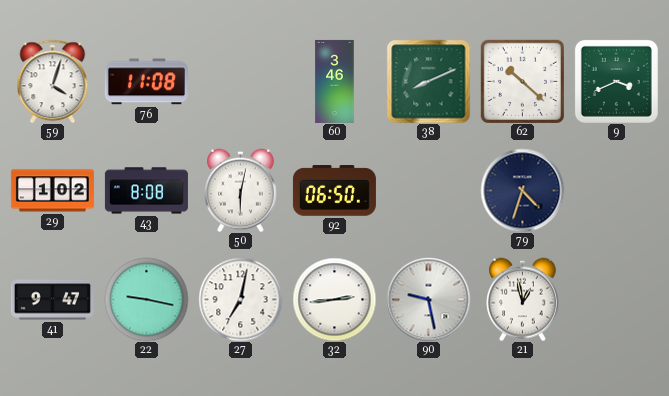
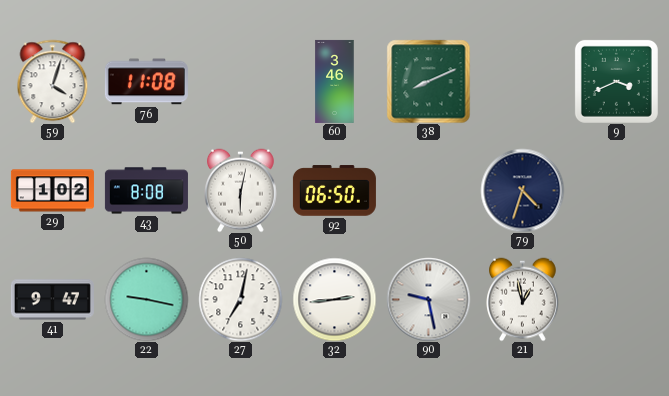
62: 10:22 -> none
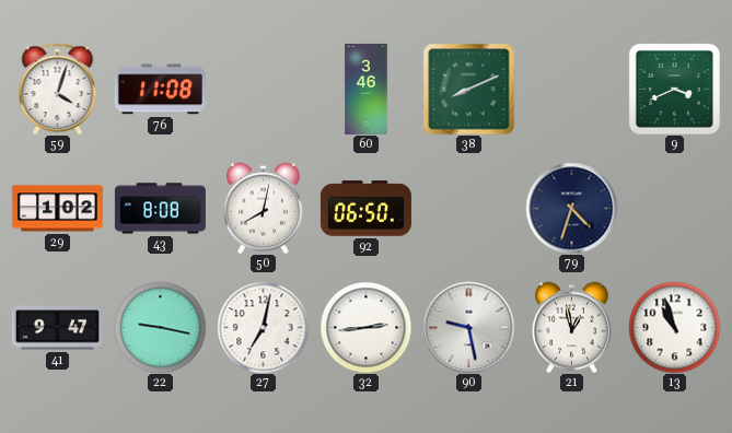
50: 6:02 -> 8:02
13: none -> 10:57
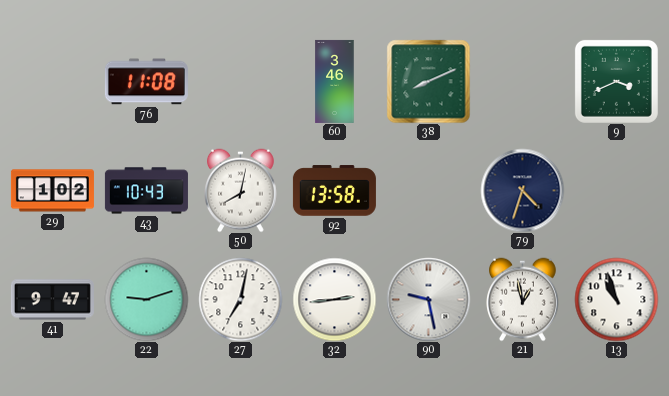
59: 4:03 -> none
43: 8:08 -> 10:43
92: 06:50 -> 13:58
22: 9:17 -> 9:12
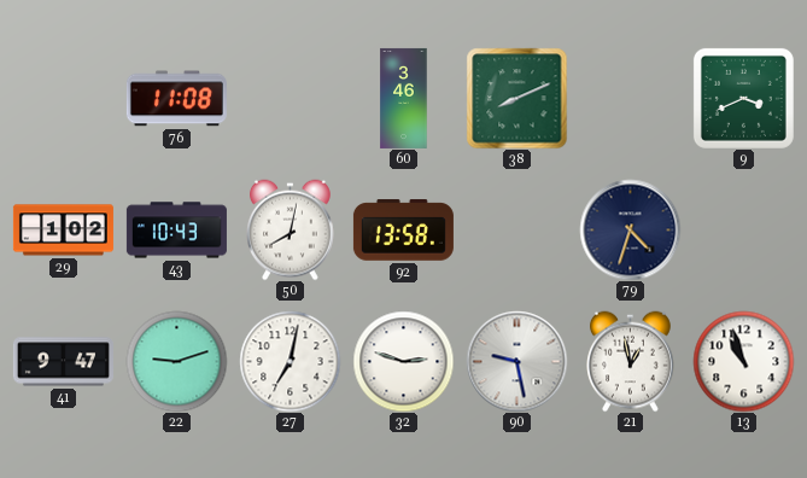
32: 2:44 -> 2:48
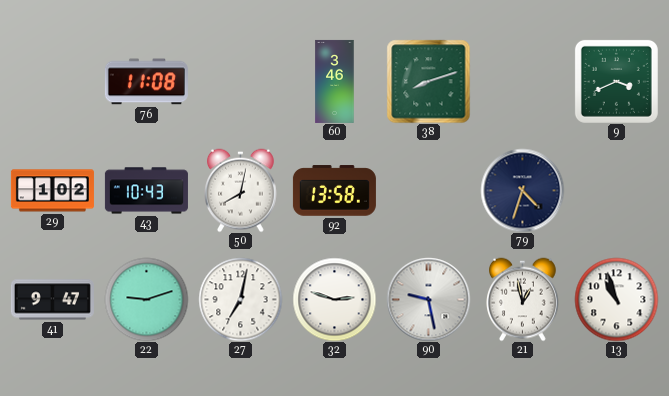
38: 8:11 -> 8:12
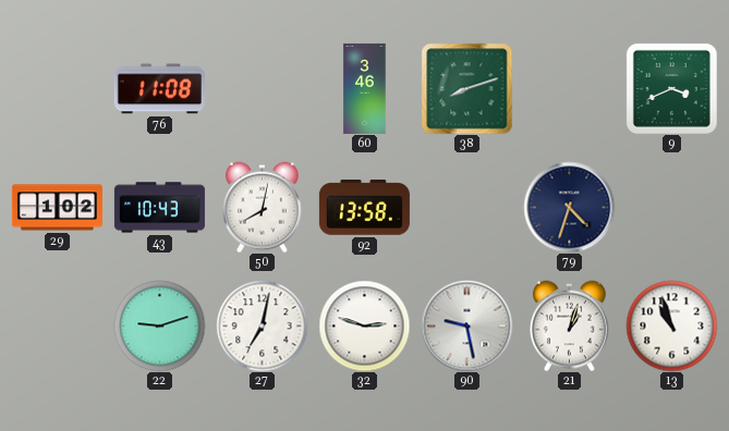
41: 9:47 -> none
21: 12:58 -> 1:03
